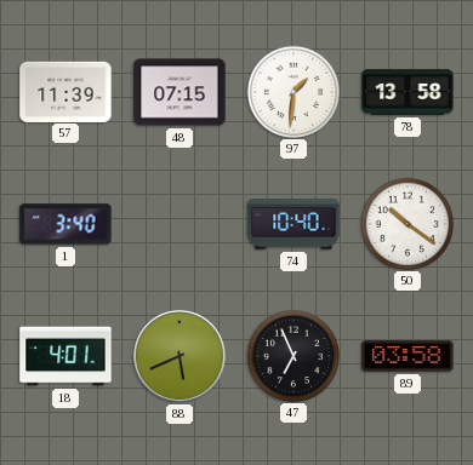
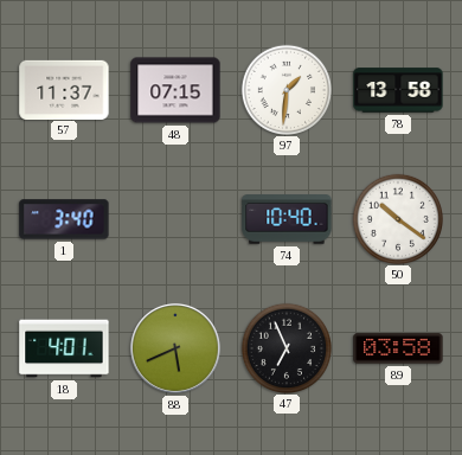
57: 11:39 -> 11:37
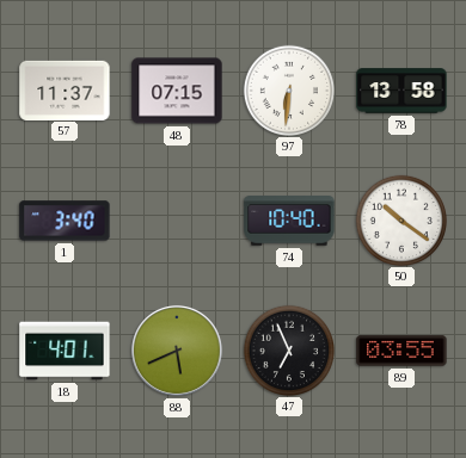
97: 1:31 -> 6:31
89: 03:58 -> 03:55
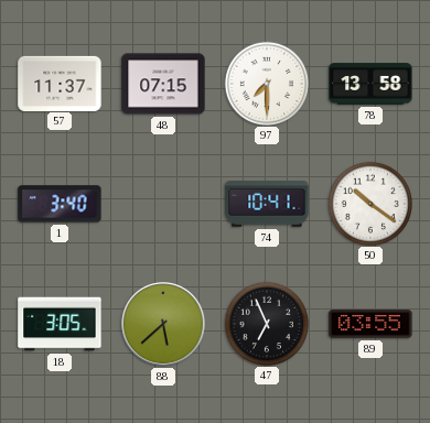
97: 6:31 -> 7:30
74: 10:40 -> 10:41
18: 4:01 -> 3:05
88: 5:41 -> 5:38
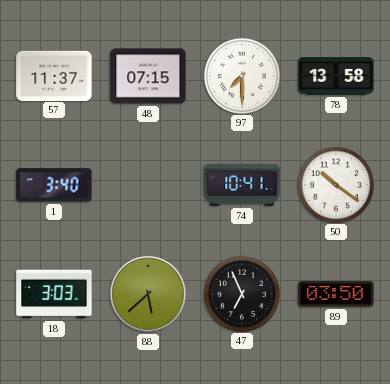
18: 3:05 -> 3:03
89: 03:55 -> 03:50
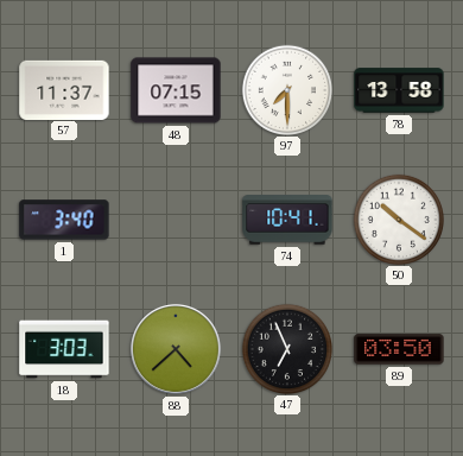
88: 5:38 -> 4:38
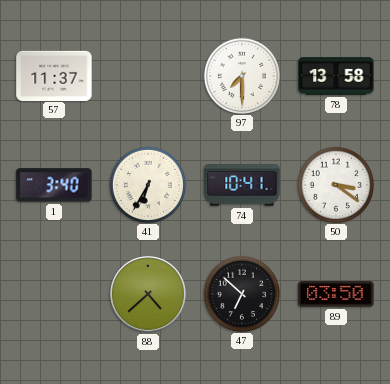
48: 07:15 -> none
41: none -> 6:35
50: 10:21 -> 3:21
18: 3:03 -> none
47: 6:56 -> 6:52
